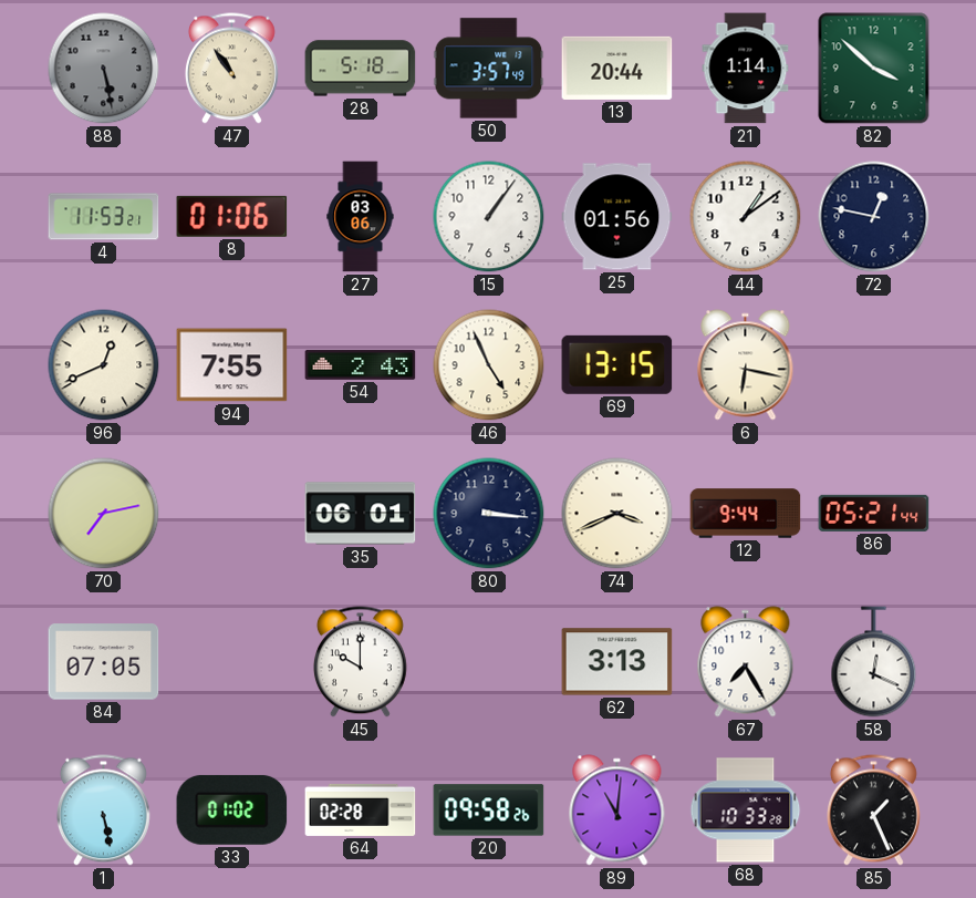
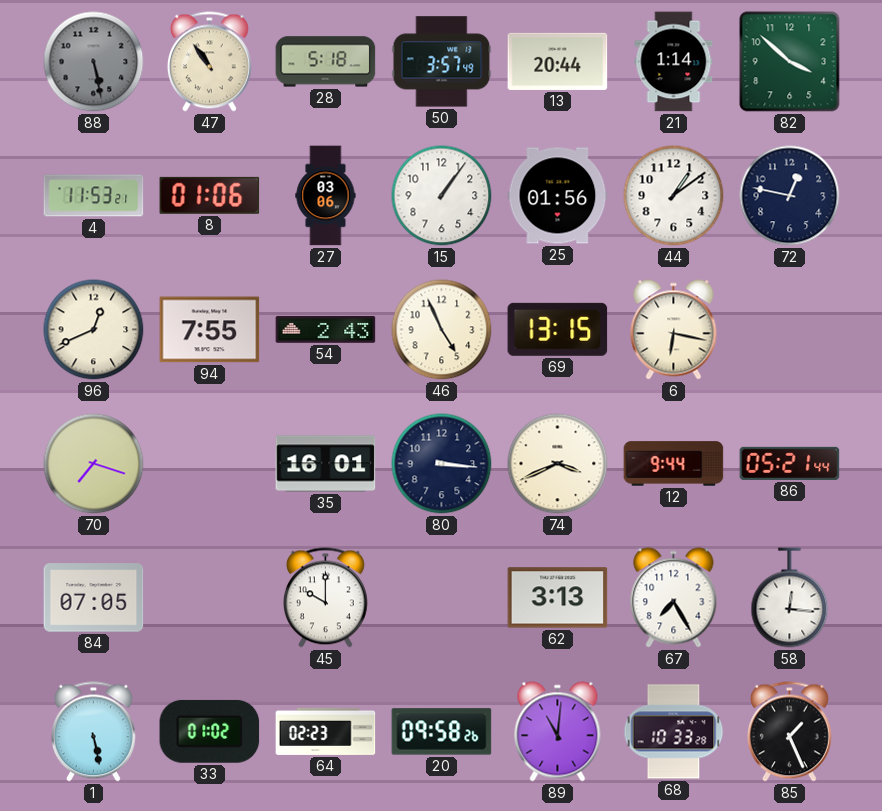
70: 7:13 -> 7:18
35: 06:01 -> 16:01
58: 12:19 -> 12:16
64: 02:28 -> 02:23
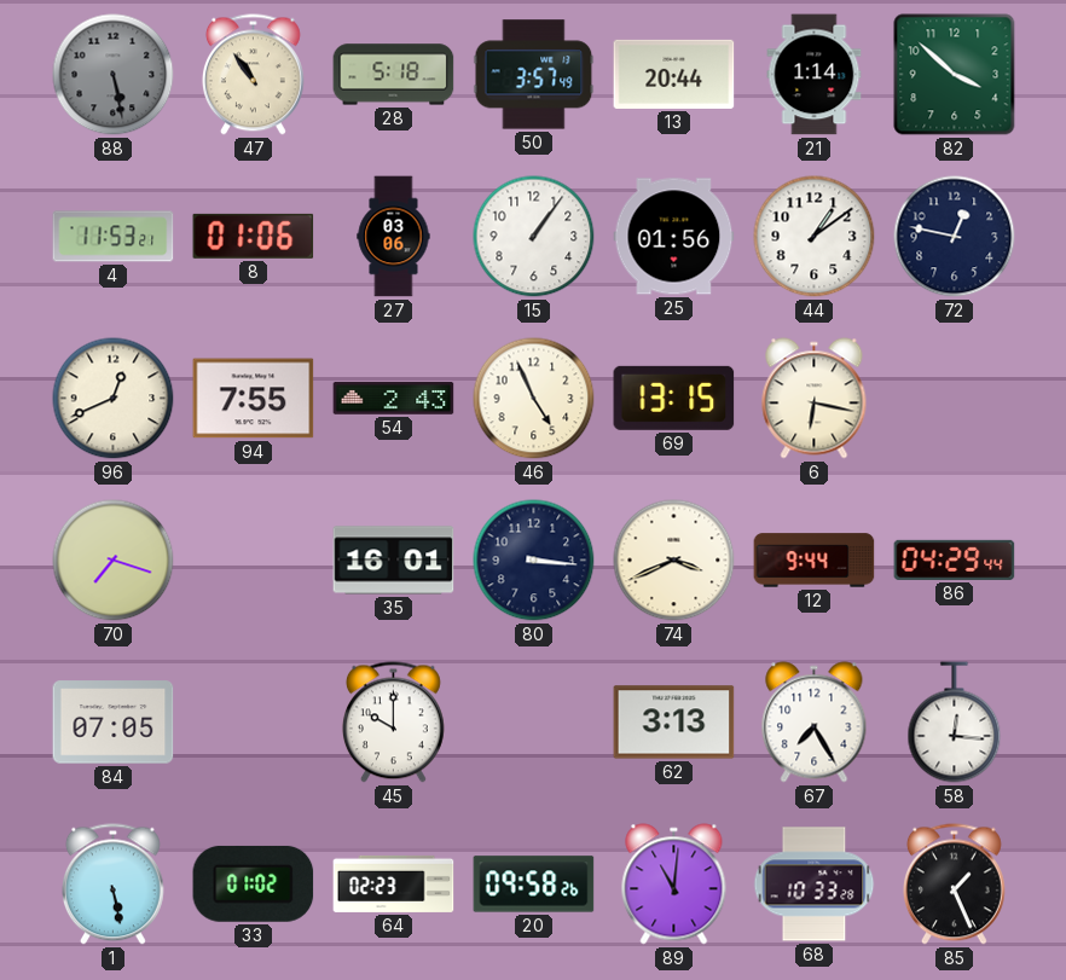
86: 05:21 -> 04:29
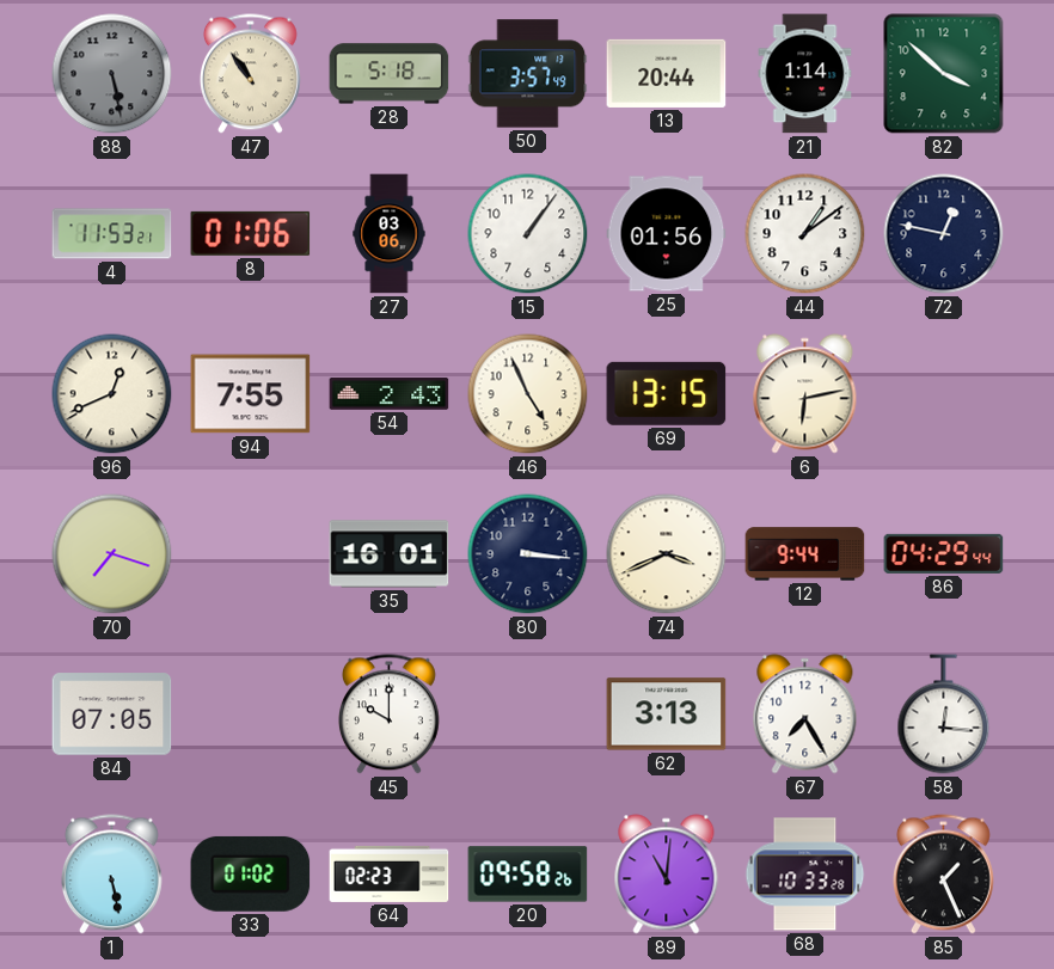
6: 6:17 -> 6:13
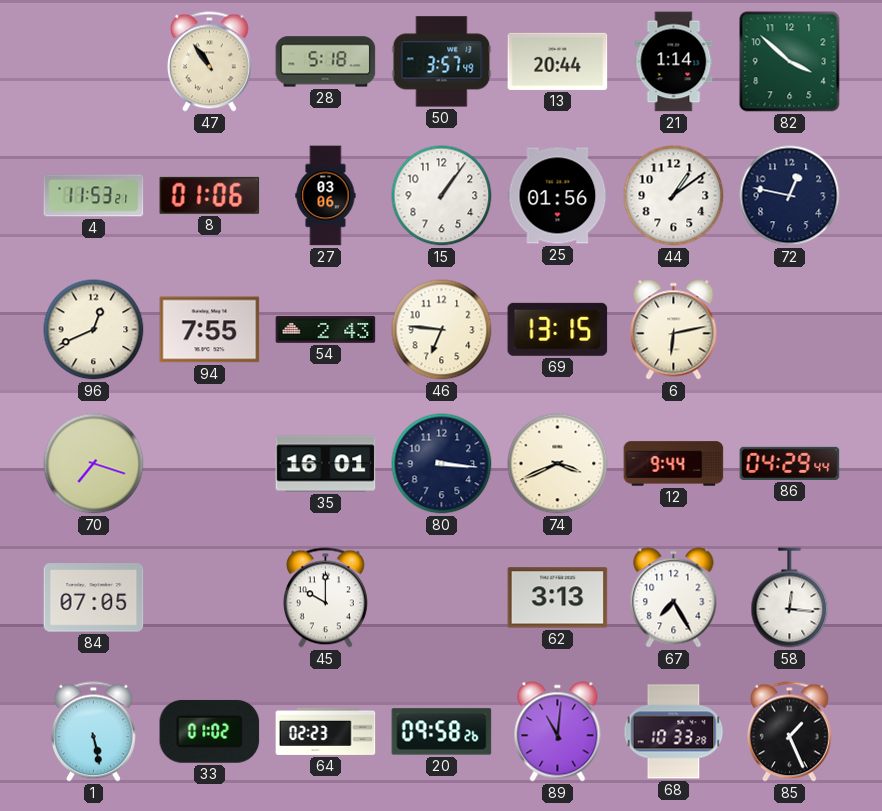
88: 5:28 -> none
46: 4:56 -> 6:46
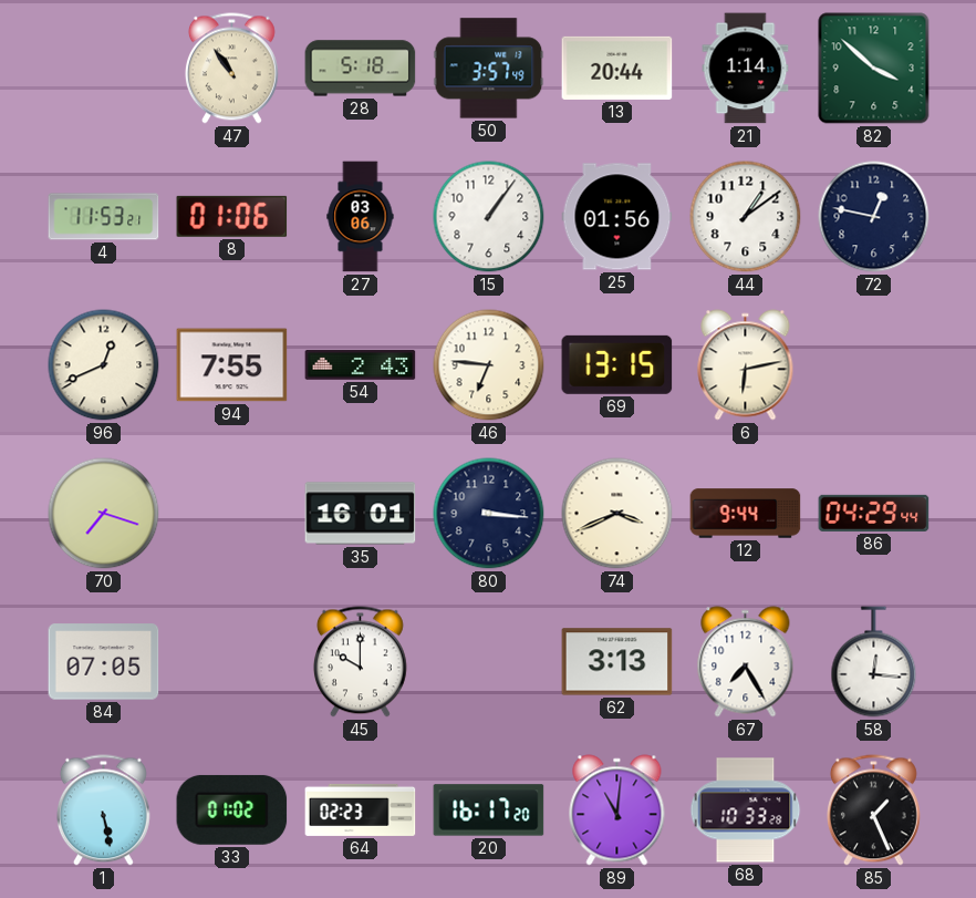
20: 09:58 -> 16:17
